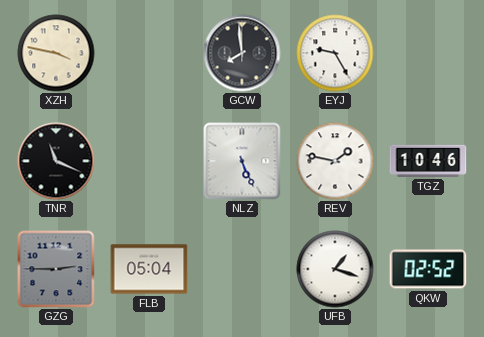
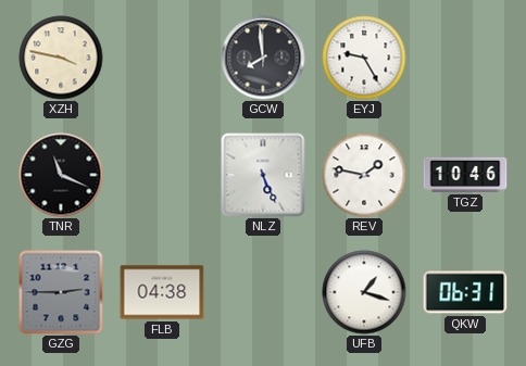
FLB: 05:04 -> 04:38
QKW: 02:52 -> 06:31
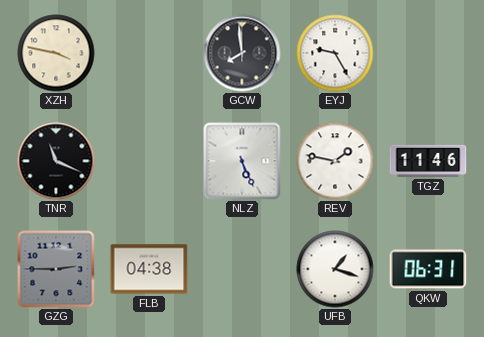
TGZ: 10:46 -> 11:46
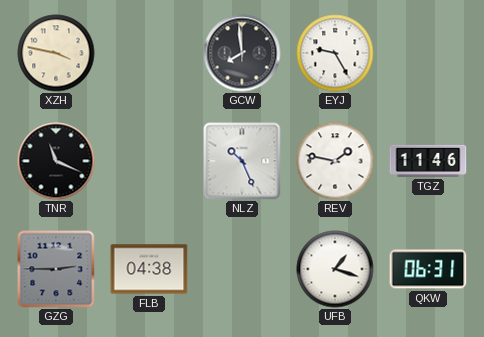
NLZ: 5:26 -> 10:26
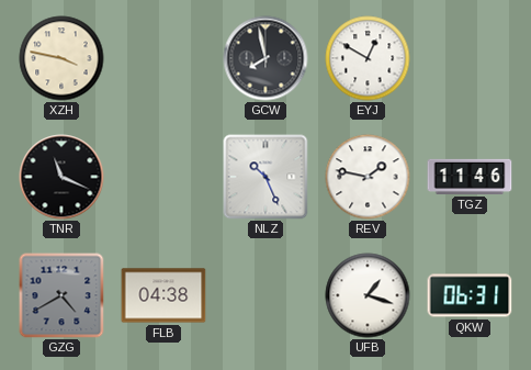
GCW: 7:59 -> 7:58
EYJ: 9:25 -> 12:50
GZG: 2:45 -> 4:40
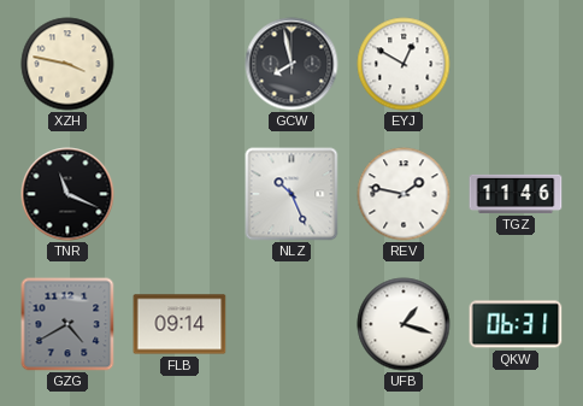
FLB: 04:38 -> 09:14
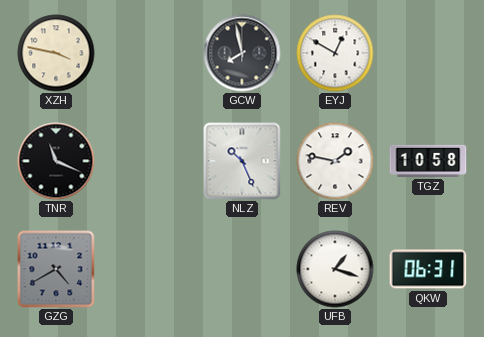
TGZ: 11:46 -> 10:58
FLB: 09:14 -> none
